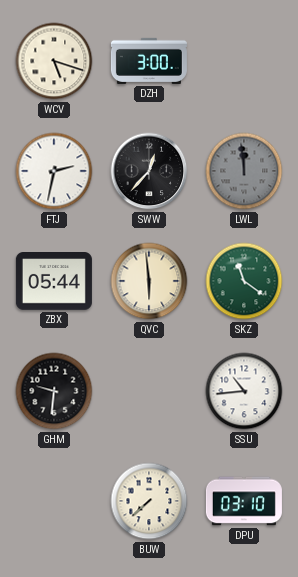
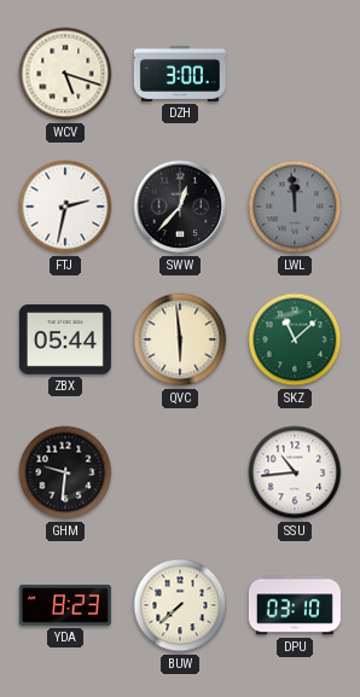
SKZ: 11:21 -> 11:08
YDA: none -> 8:23
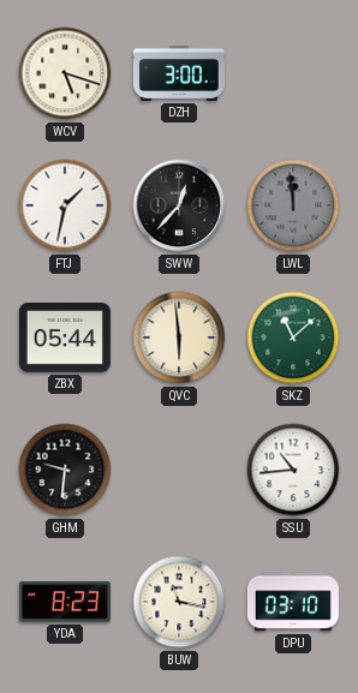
FTJ: 2:32 -> 1:32
BUW: 7:38 -> 11:17
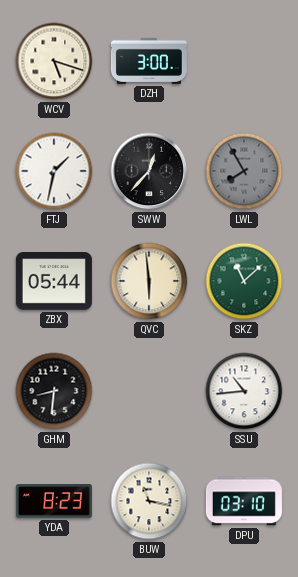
LWL: 11:59 -> 7:55
GHM: 9:31 -> 8:31
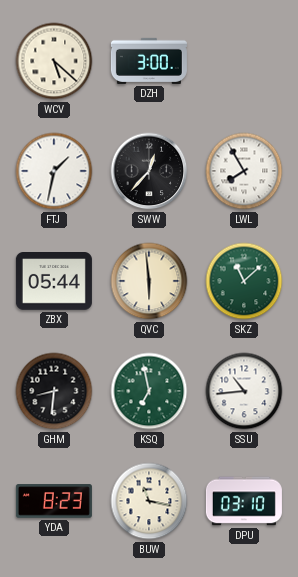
WCV: 5:18 -> 5:22
LWL dial: grey -> white
KSQ: none -> 6:58
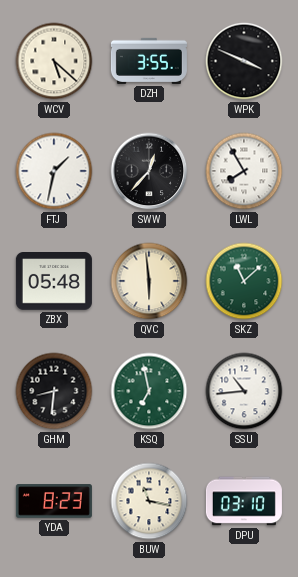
DZH: 3:00 -> 3:55
WPK: none -> 3:49
ZBX: 05:44 -> 05:48
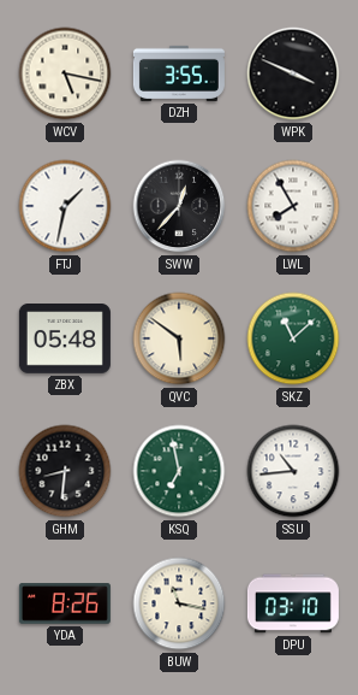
WCV: 5:22 -> 5:17
QVC: 5:59 -> 5:51
YDA: 8:23 -> 8:26
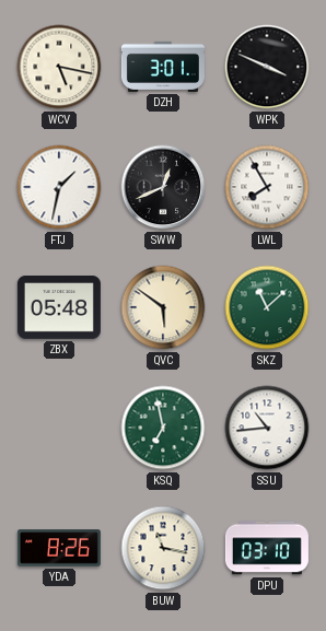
DZH: 3:55 -> 3:01
SWW: 12:37 -> 12:41
GHM: 8:31 -> none
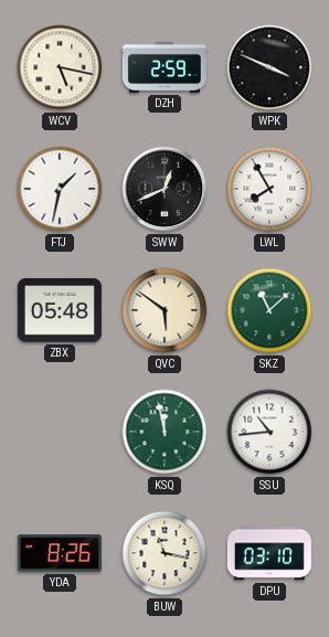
DZH: 3:01 -> 2:59
KSQ: 6:58 -> 11:58
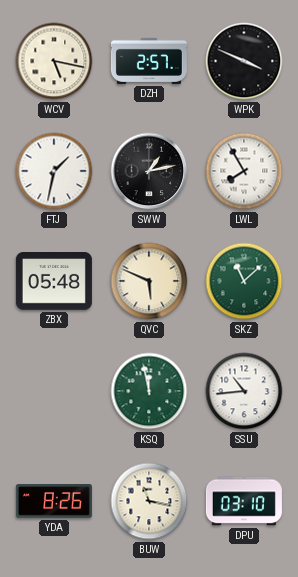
DZH: 2:59 -> 2:57
SWW: 12:41 -> 1:13
QVC: 5:51 -> 5:49
